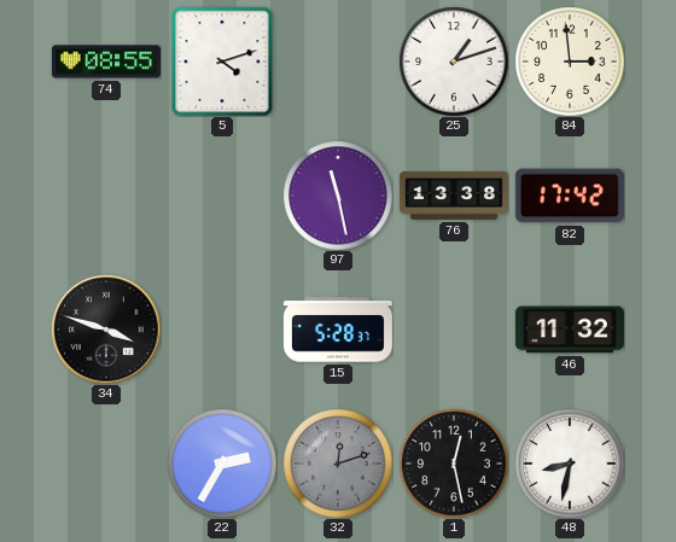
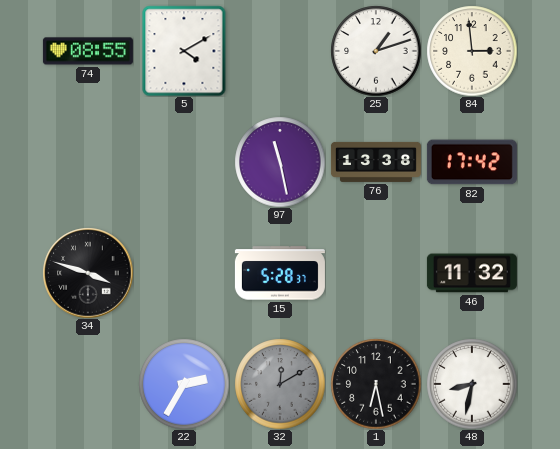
5: 4:12 -> 4:10
32: 12:12 -> 12:10
1: 12:28 -> 6:28
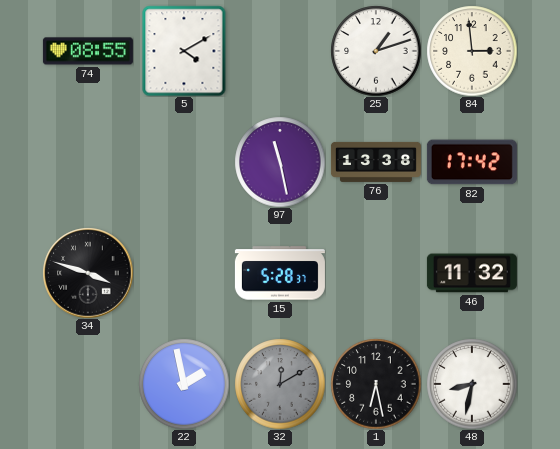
22: 2:35 -> 1:58
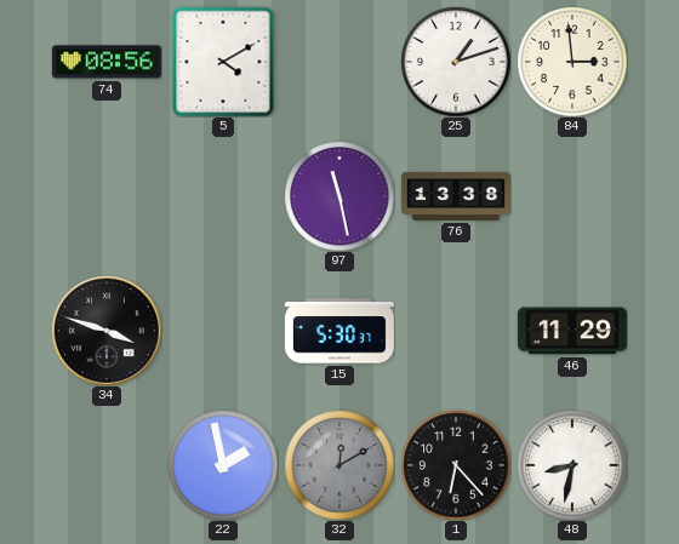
74: 08:55 -> 08:56
82: 17:42 -> none
15: 5:28 -> 5:30
46: 11:32 -> 11:29
1: 6:28 -> 6:23
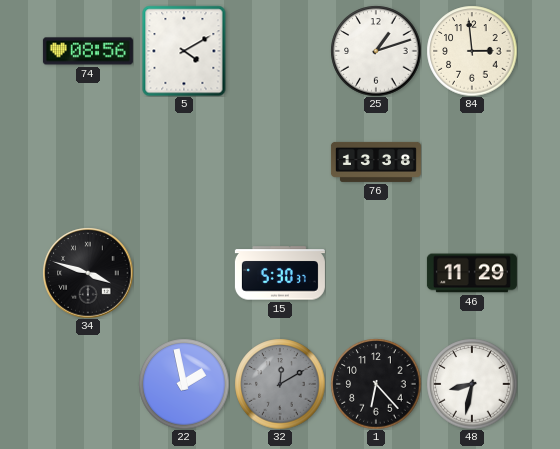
97: 11:28 -> none
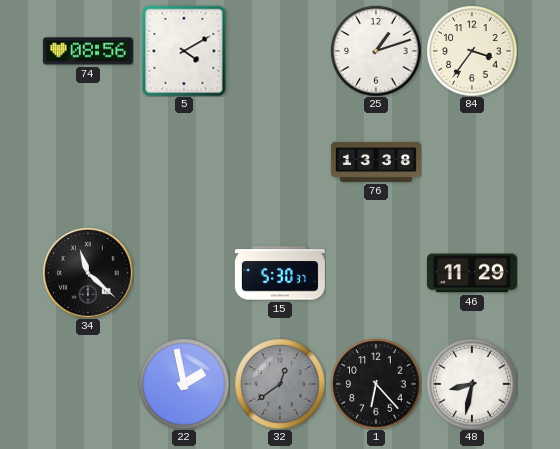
84: 2:59 -> 3:36
34: 3:48 -> 11:22
32: 12:10 -> 12:39
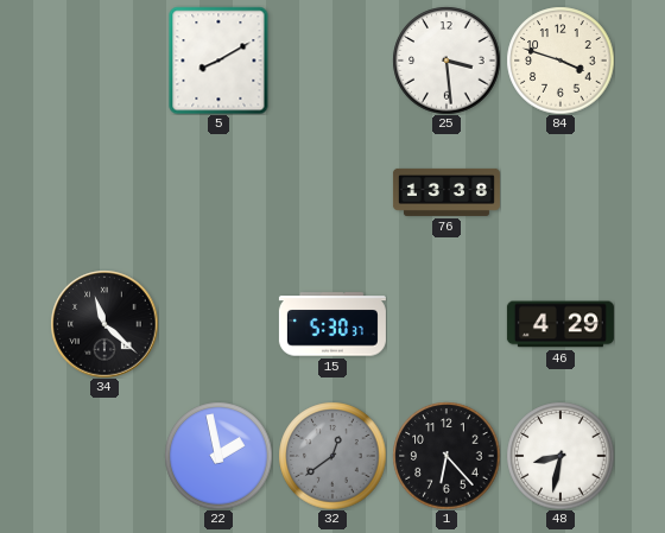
74: 08:56 -> none
5: 4:10 -> 8:10
25: 1:12 -> 3:29
84: 3:36 -> 3:48
46: 11:29 -> 4:29
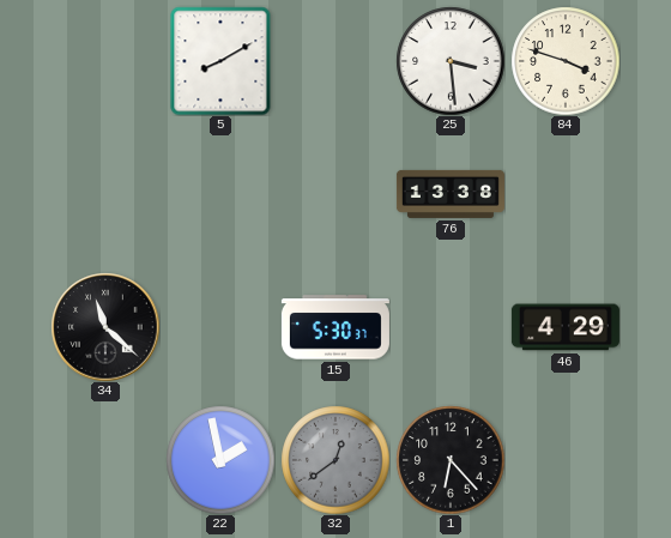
48: 8:32 -> none
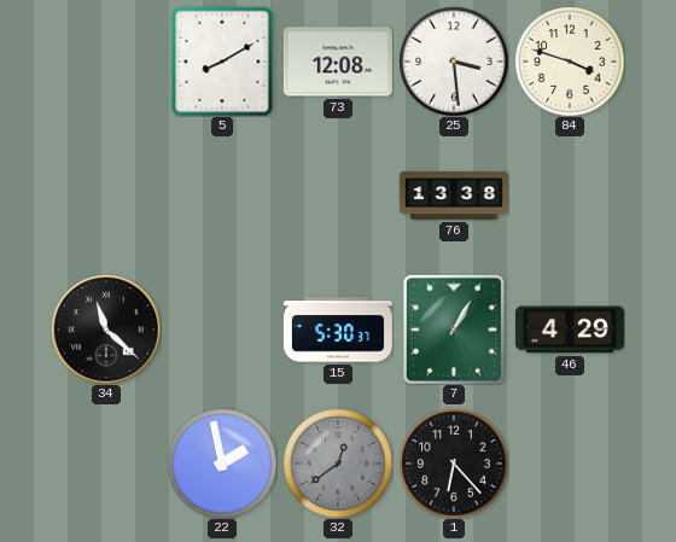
73: none -> 12:08
7: none -> 1:05
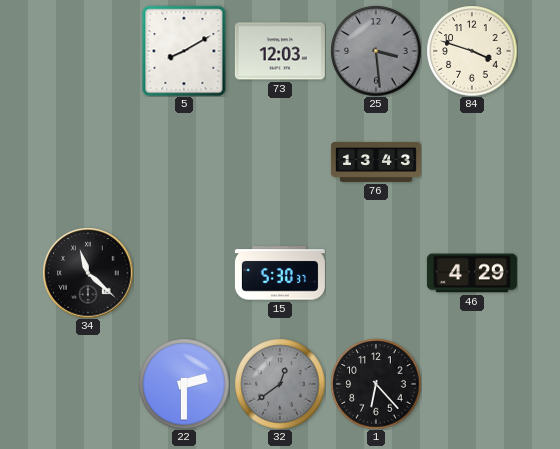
73: 12:08 -> 12:03
25 dial: white -> grey
76: 13:38 -> 13:43
7: 1:05 -> none
22: 1:58 -> 2:30
